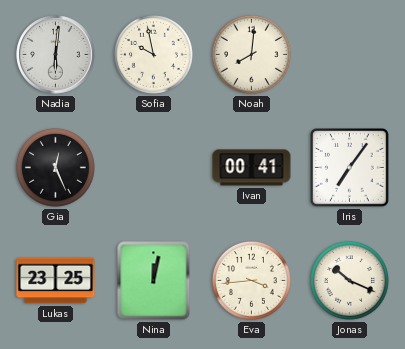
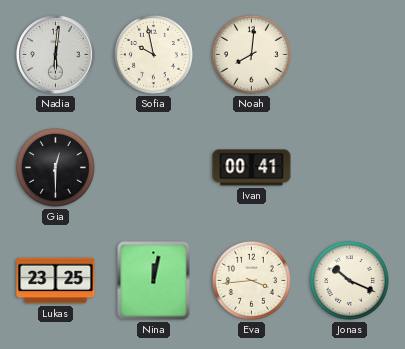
Gia: 12:26 -> 12:30
Iris: 7:06 -> none
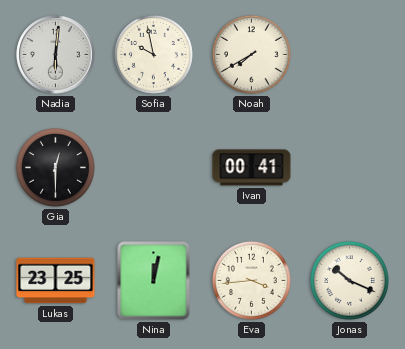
Noah: 8:01 -> 7:40
